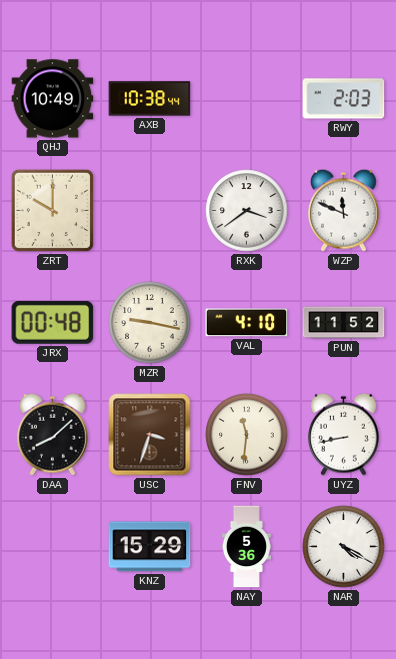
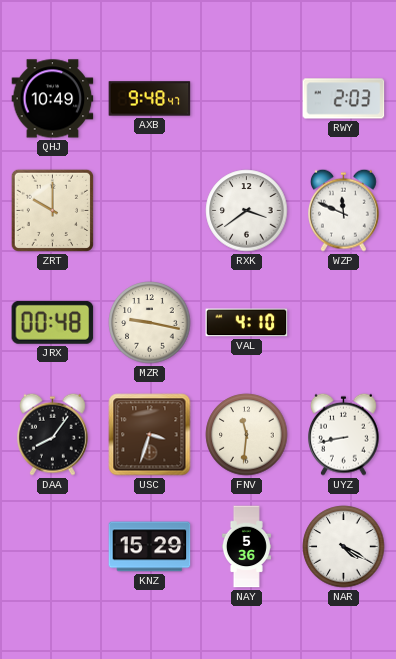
AXB: 10:38 -> 9:48
PUN: 11:52 -> none
DAA: 8:08 -> 8:06
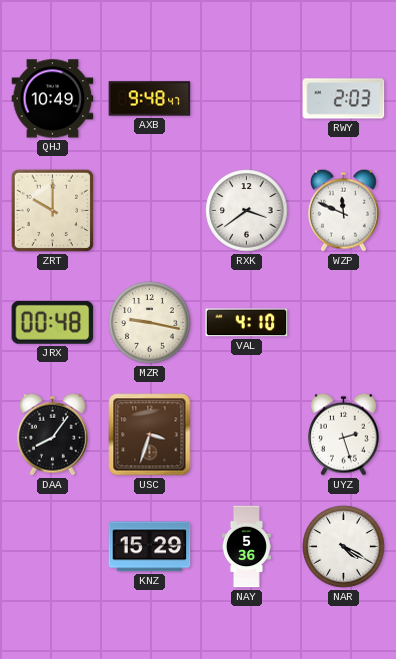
FNV: 11:31 -> none
UYZ: 8:43 -> 2:27
